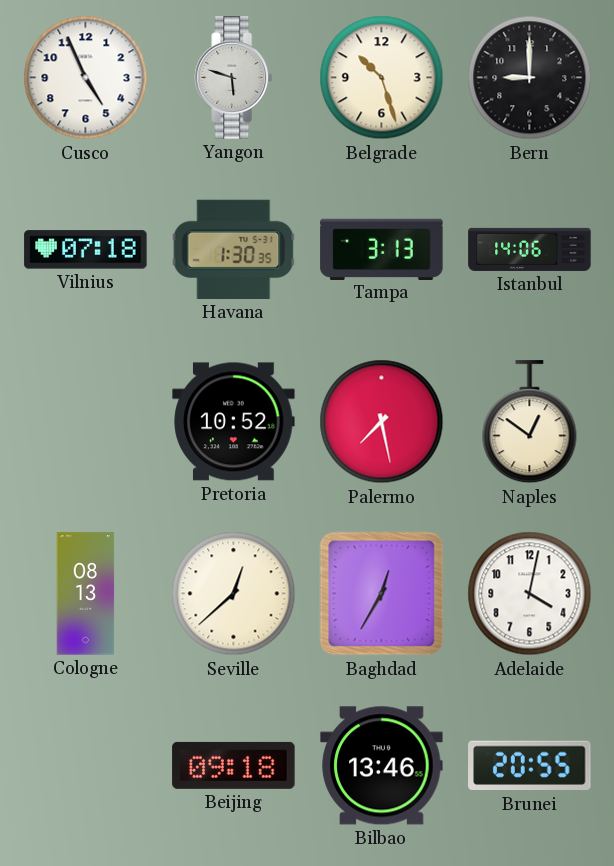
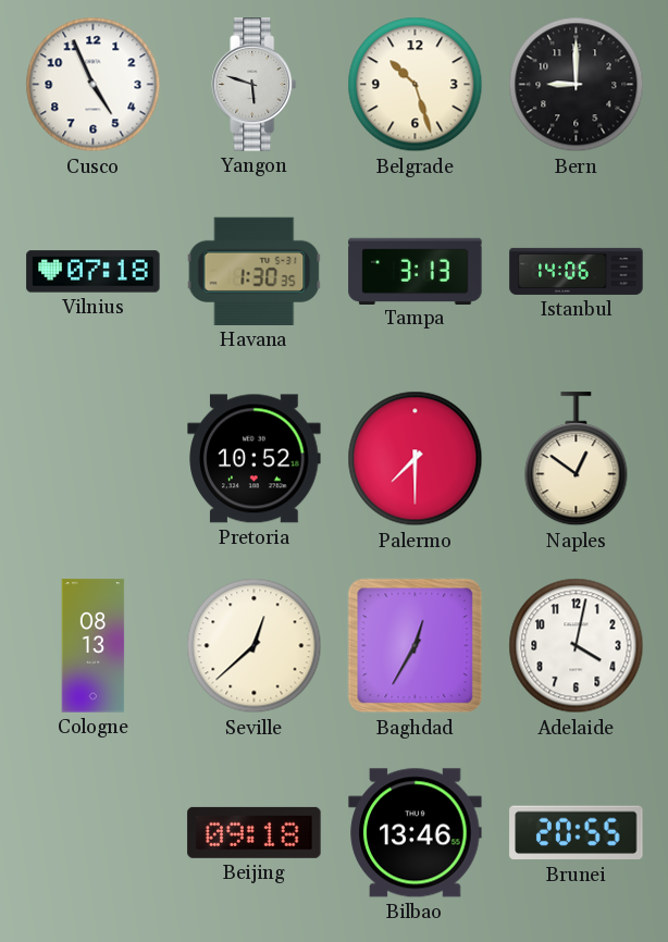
Palermo: 7:28 -> 7:30
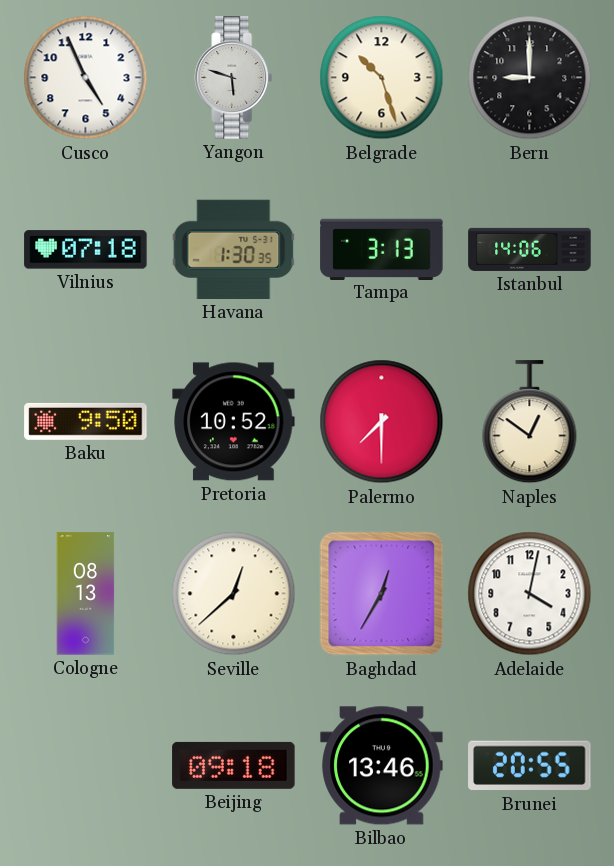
Baku: none -> 9:50
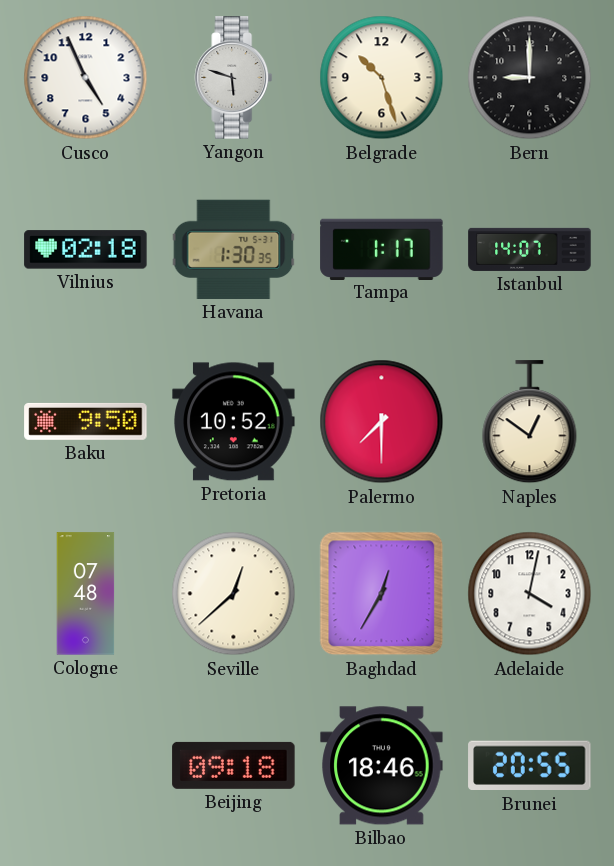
Vilnius: 07:18 -> 02:18
Tampa: 3:13 -> 1:17
Istanbul: 14:06 -> 14:07
Cologne: 08:13 -> 07:48
Bilbao: 13:46 -> 18:46
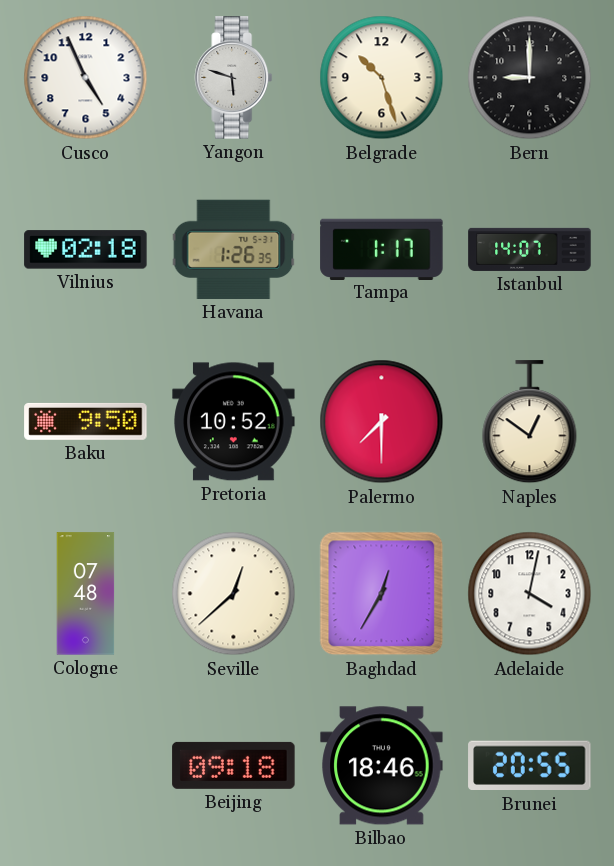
Havana: 1:30 -> 1:26
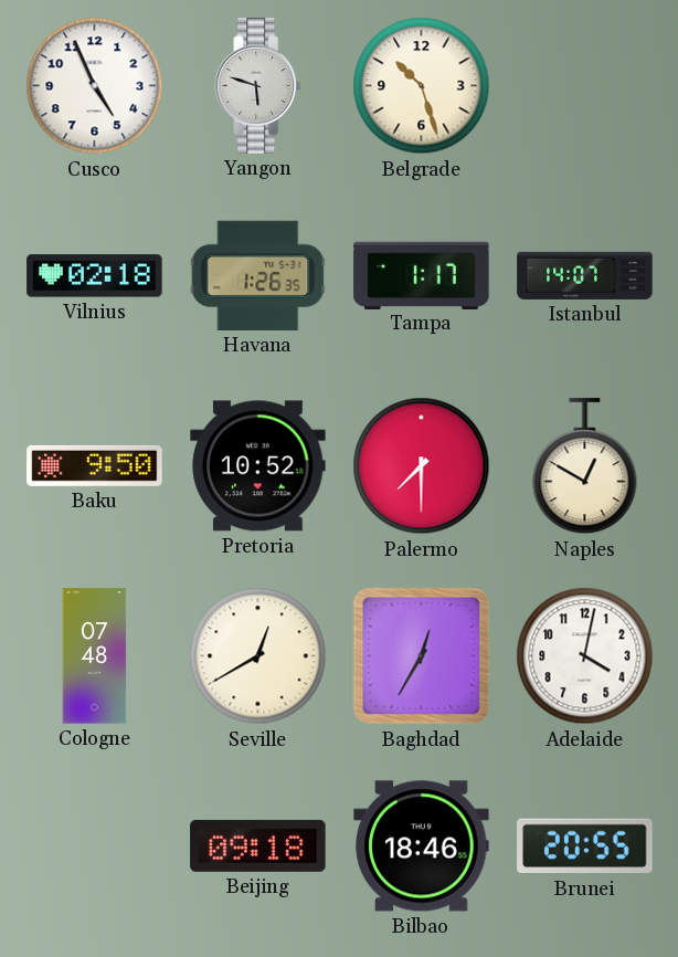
Bern: 9:00 -> none
Naples: 12:51 -> 12:50
Seville: 12:38 -> 12:40
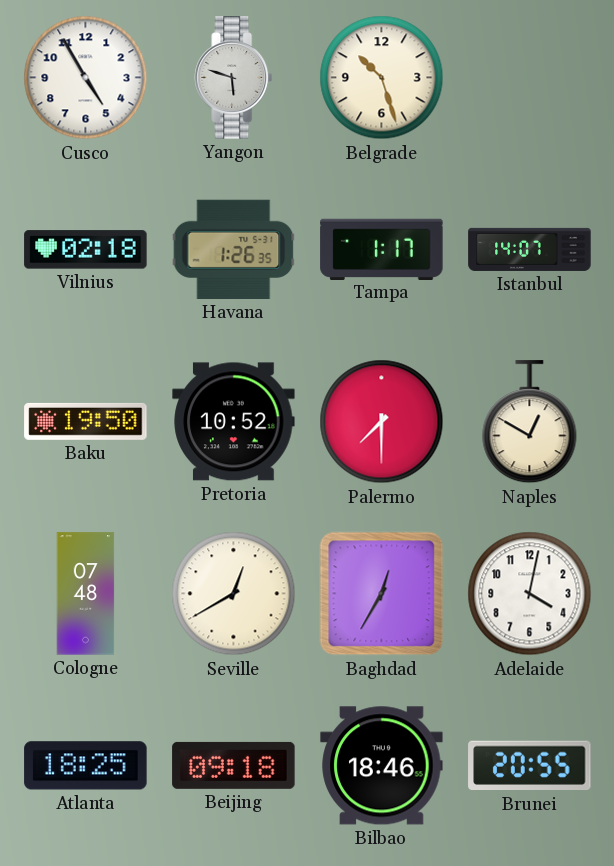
Cusco: 4:56 -> 4:55
Baku: 9:50 -> 19:50
Atlanta: none -> 18:25
